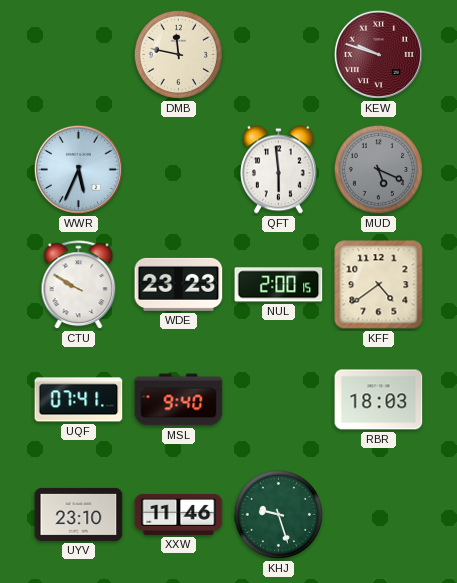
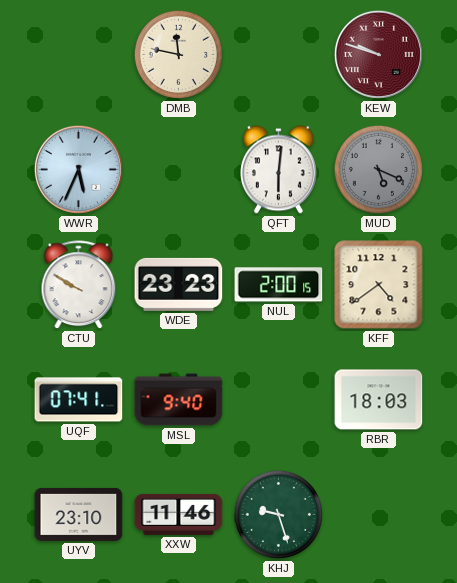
QFT: 5:59 -> 6:01
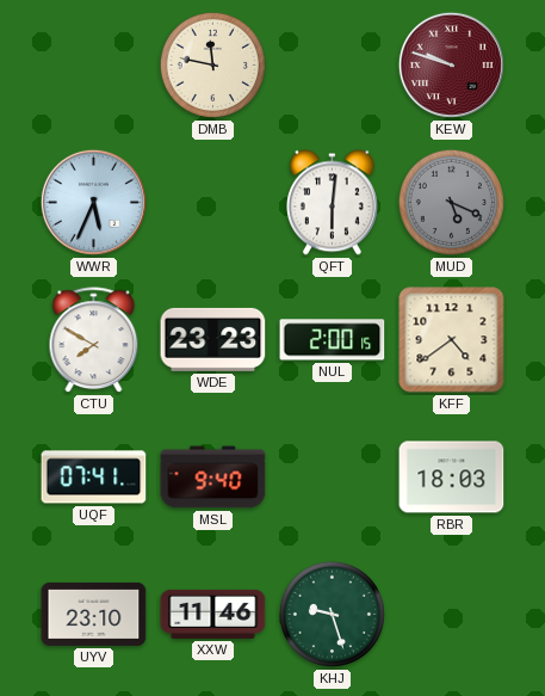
CTU: 9:50 -> 7:50
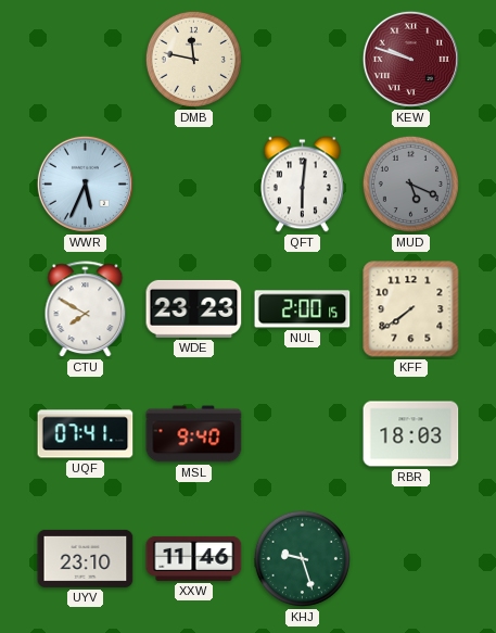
KFF: 4:39 -> 7:39
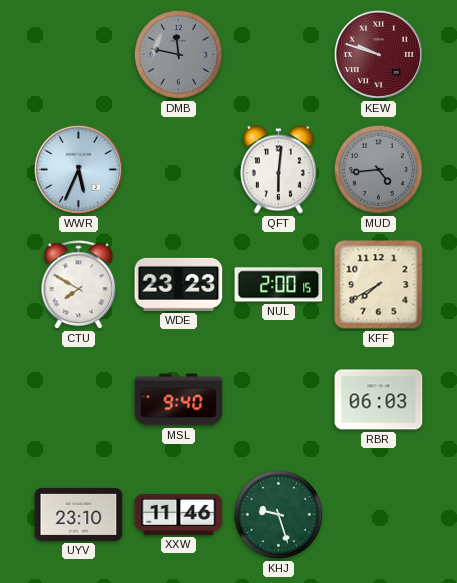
DMB dial: cream -> grey
MUD: 5:19 -> 4:44
KFF: 7:39 -> 7:40
UQF: 07:41 -> none
RBR: 18:03 -> 06:03
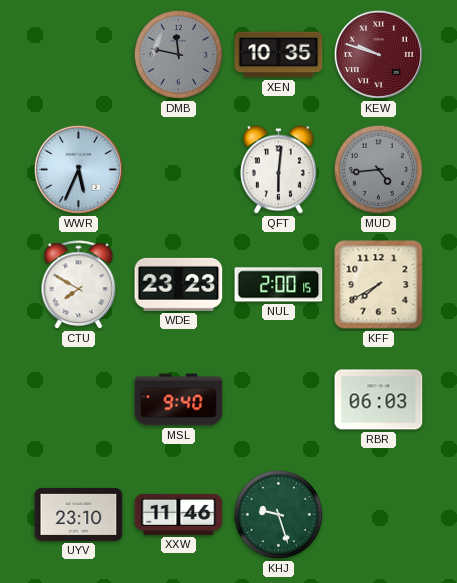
XEN: none -> 10:35
